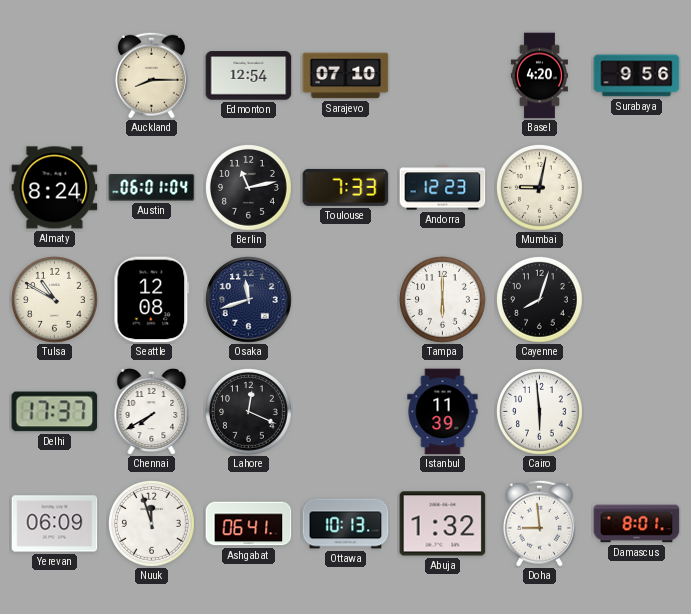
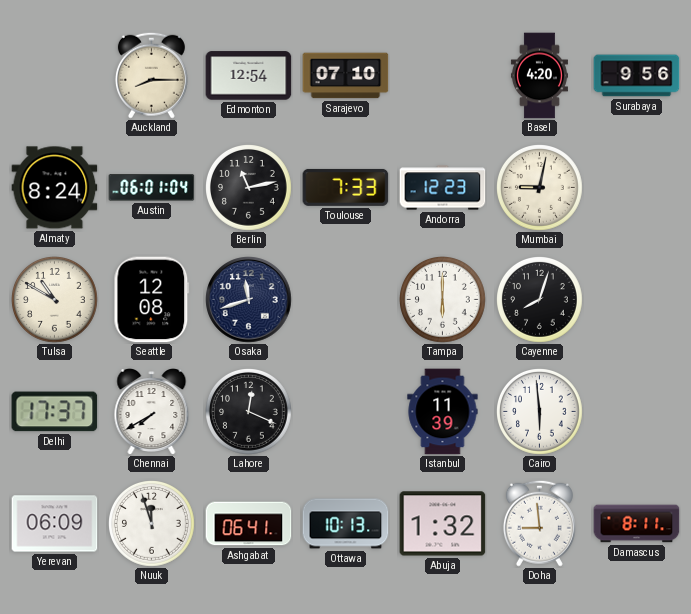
Damascus: 8:01 -> 8:11
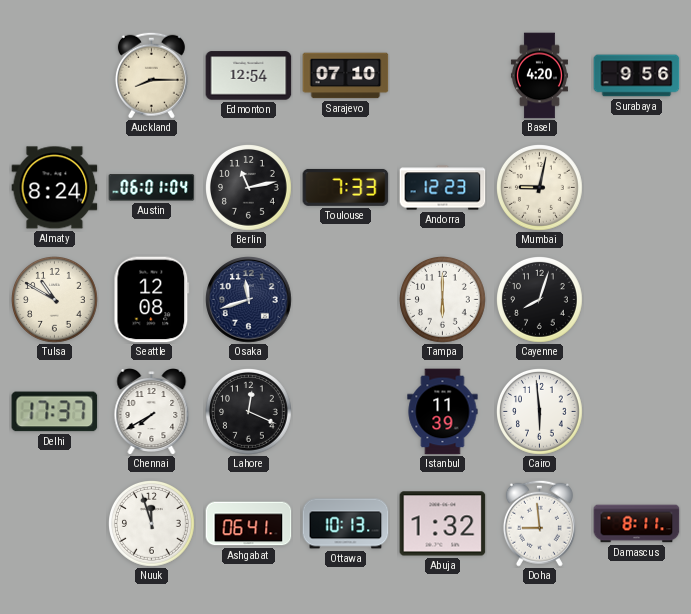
Yerevan: 06:09 -> none
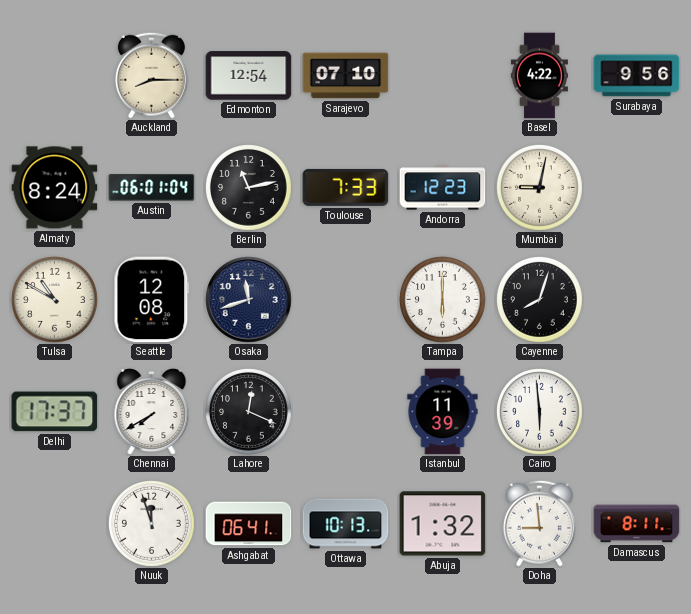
Basel: 4:20 -> 4:22
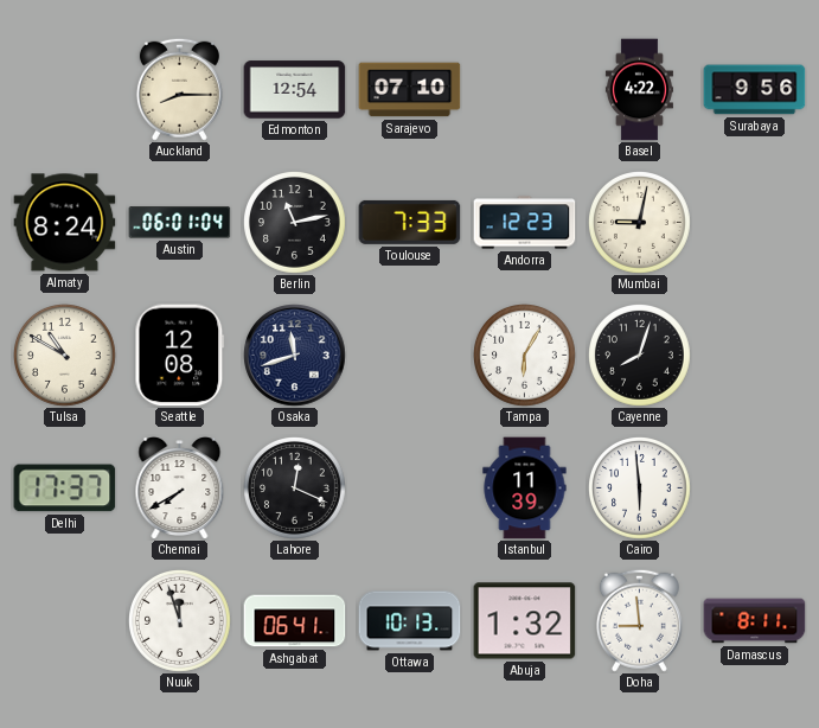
Tampa: 6:00 -> 6:05
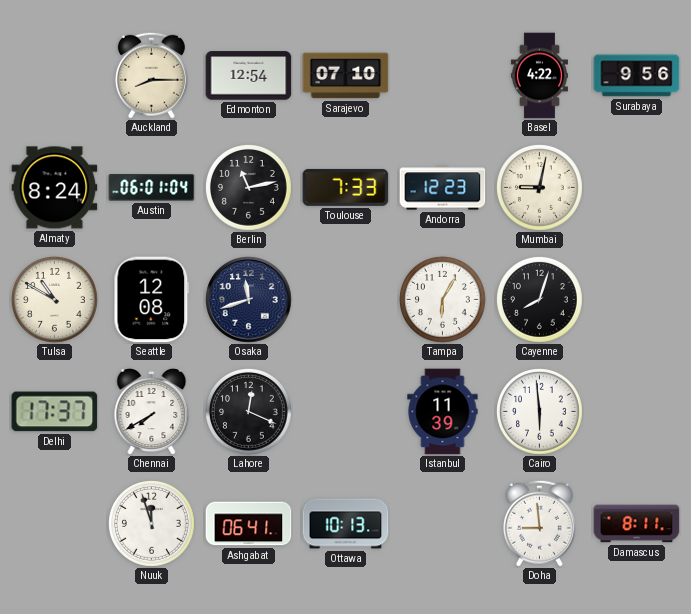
Abuja: 1:32 -> none
